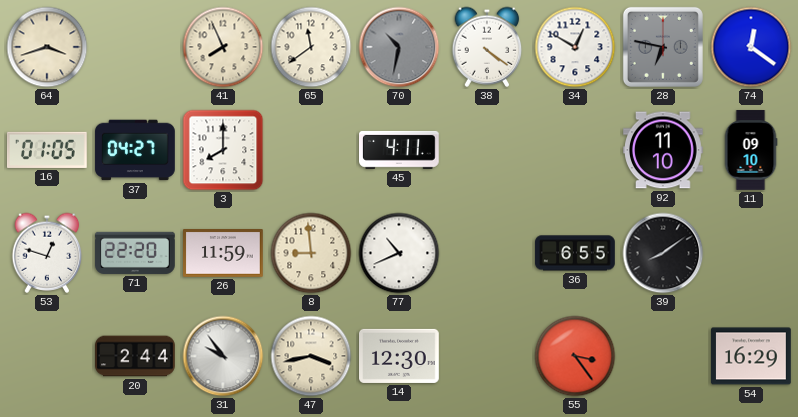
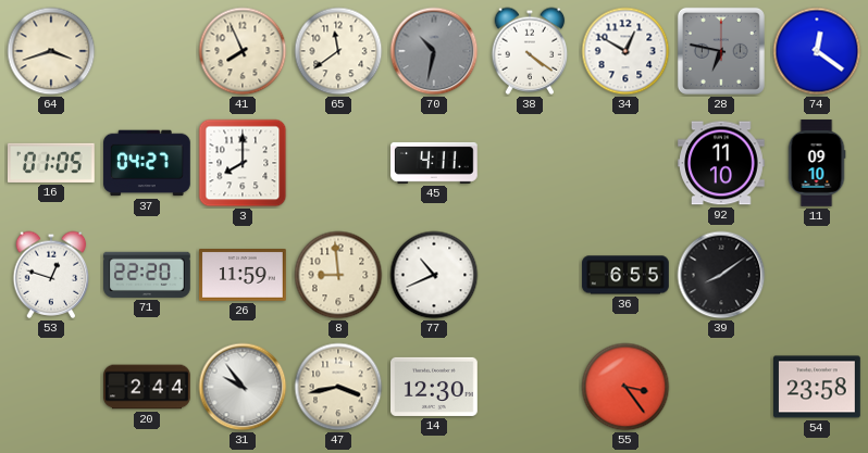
54: 16:29 -> 23:58
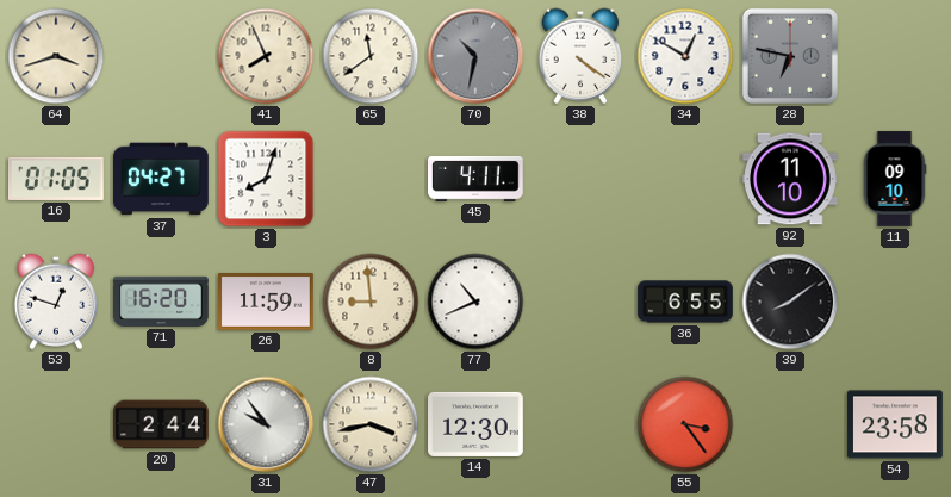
74: 12:21 -> none
3: 8:00 -> 8:03
71: 22:20 -> 16:20
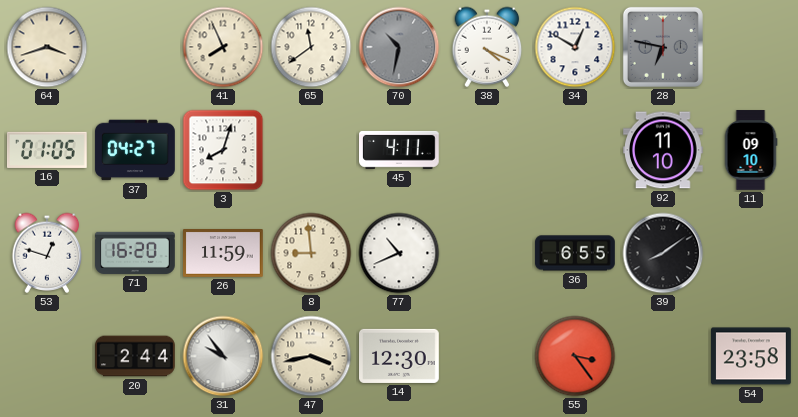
38: 4:21 -> 4:19
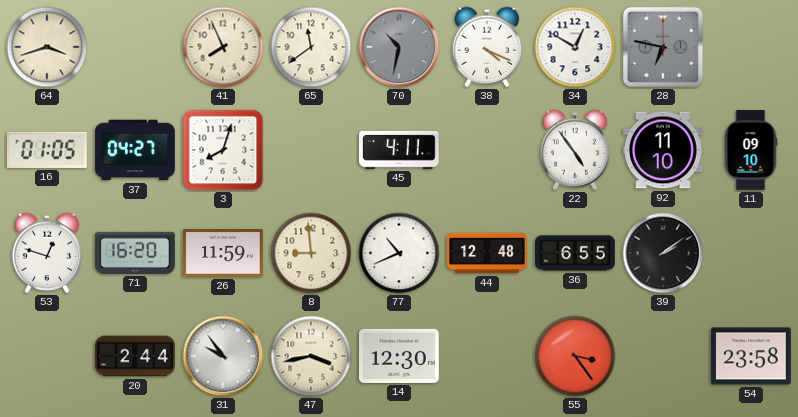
22: none -> 4:54
44: none -> 12:48
39: 8:09 -> 2:09
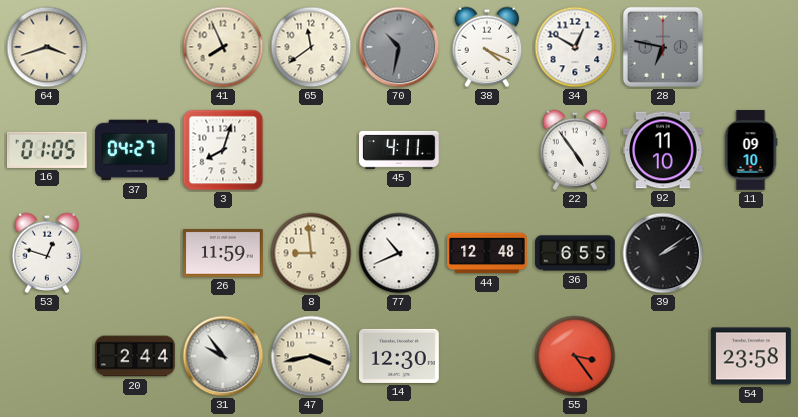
71: 16:20 -> none
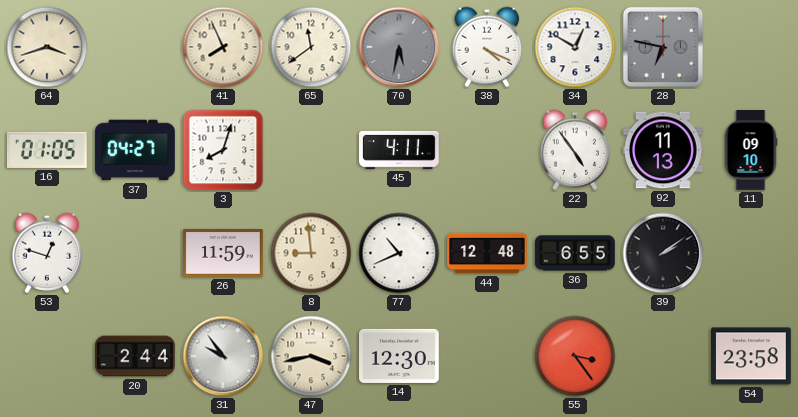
70: 10:32 -> 5:32
92: 11:10 -> 11:13
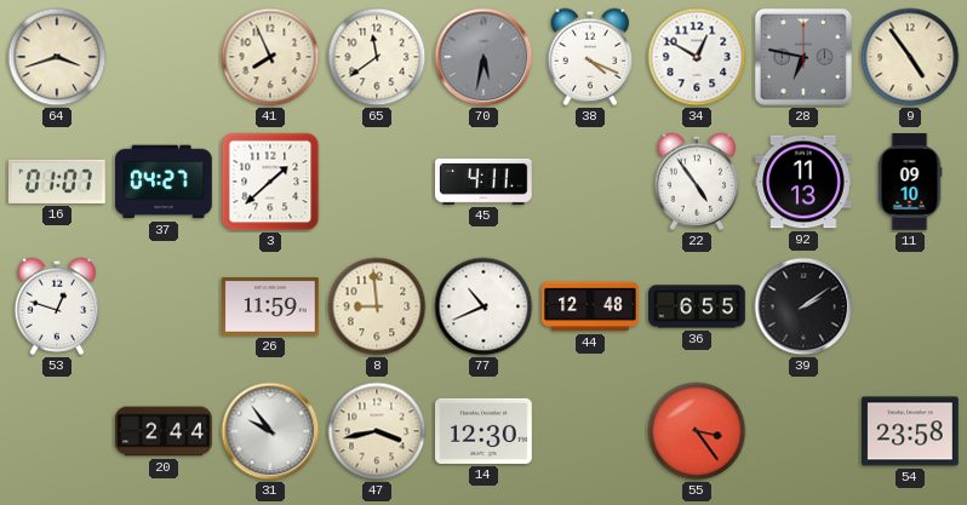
9: none -> 4:54
16: 01:05 -> 01:07
3: 8:03 -> 1:38
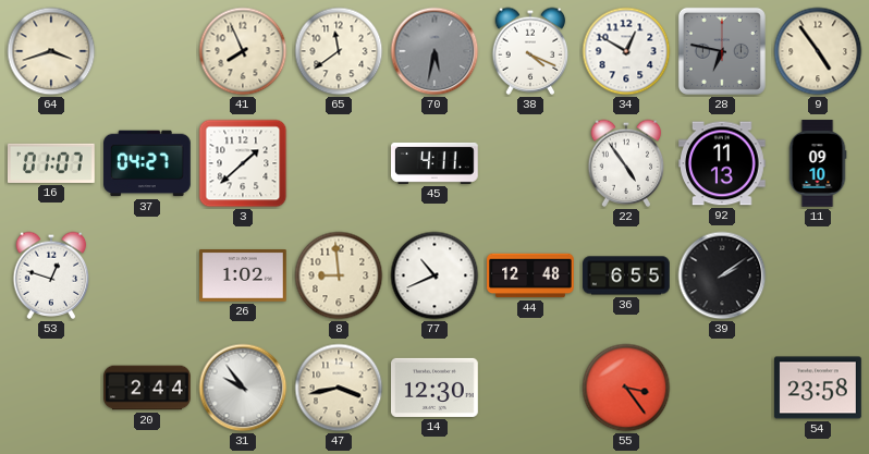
26: 11:59 -> 1:02
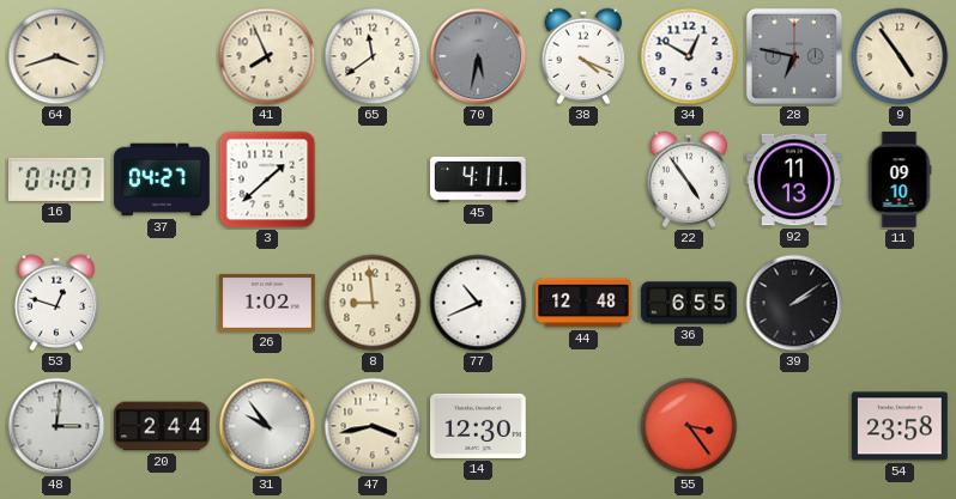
48: none -> 3:01
